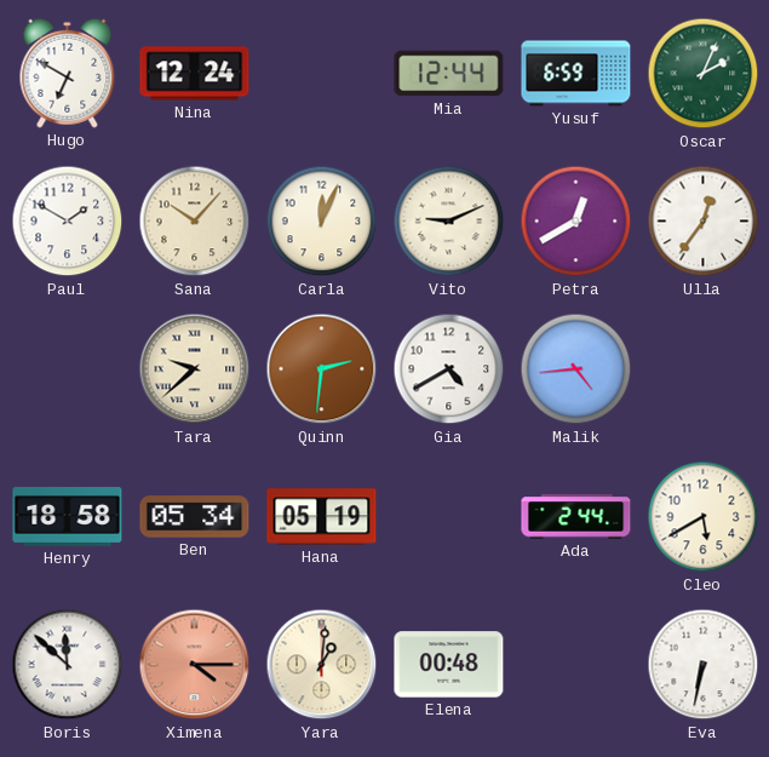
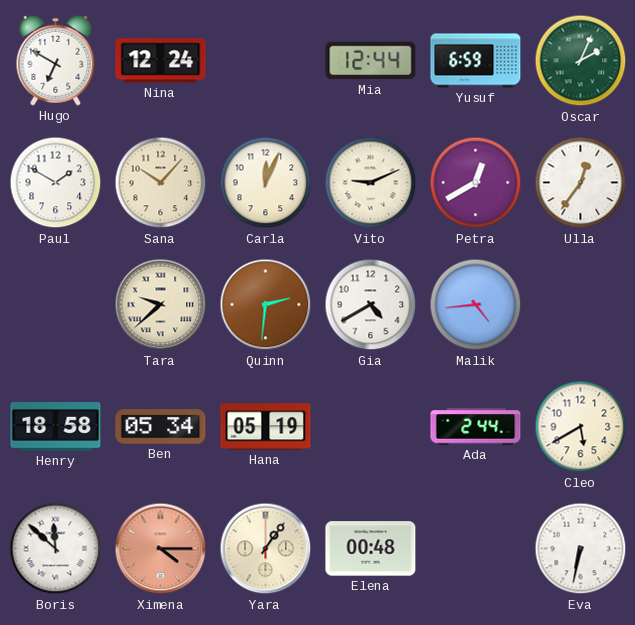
Yara: 1:01 -> 1:06
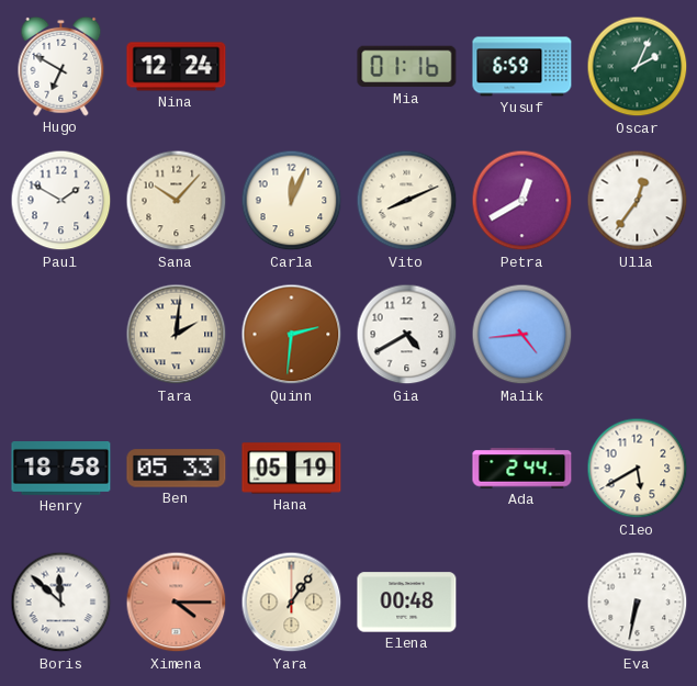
Mia: 12:44 -> 01:16
Vito: 9:11 -> 8:11
Tara: 9:38 -> 2:01
Ben: 05:34 -> 05:33
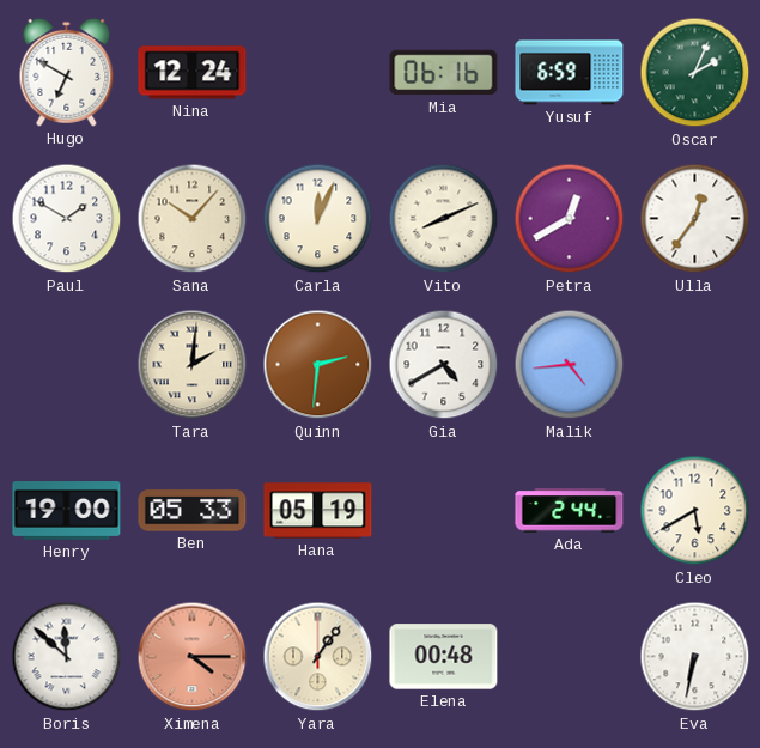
Mia: 01:16 -> 06:16
Henry: 18:58 -> 19:00
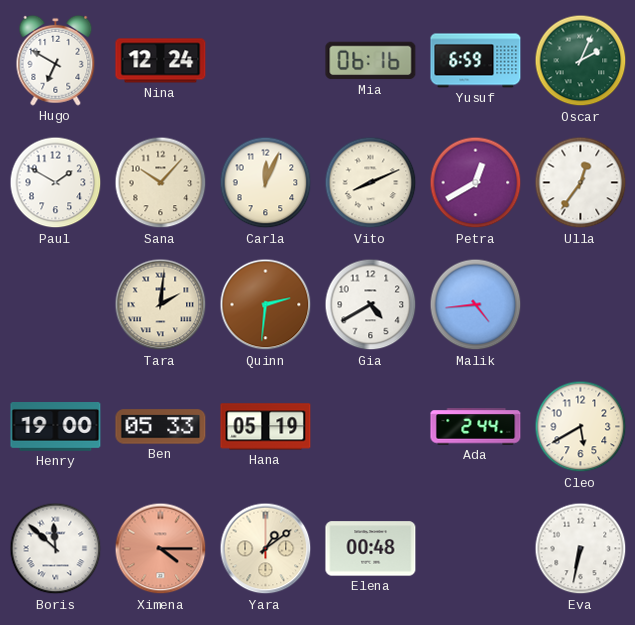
Yara: 1:06 -> 1:09
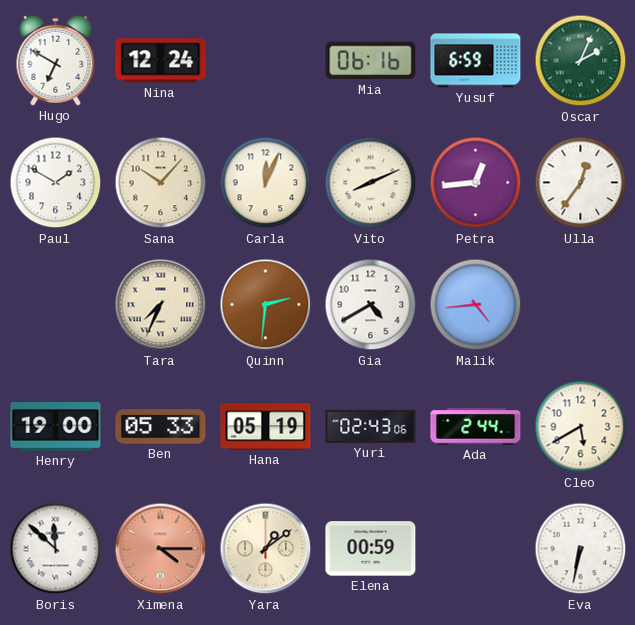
Petra: 12:40 -> 12:44
Tara: 2:01 -> 7:34
Yuri: none -> 02:43
Elena: 00:48 -> 00:59
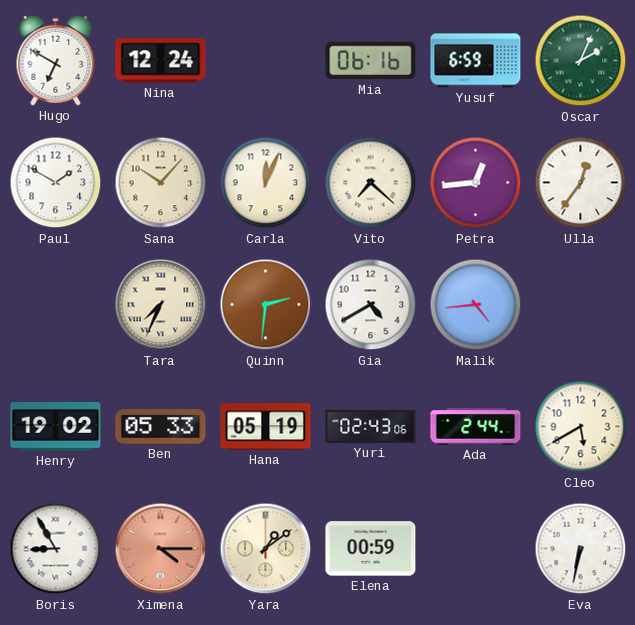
Vito: 8:11 -> 7:22
Henry: 19:00 -> 19:02
Boris: 11:52 -> 8:55
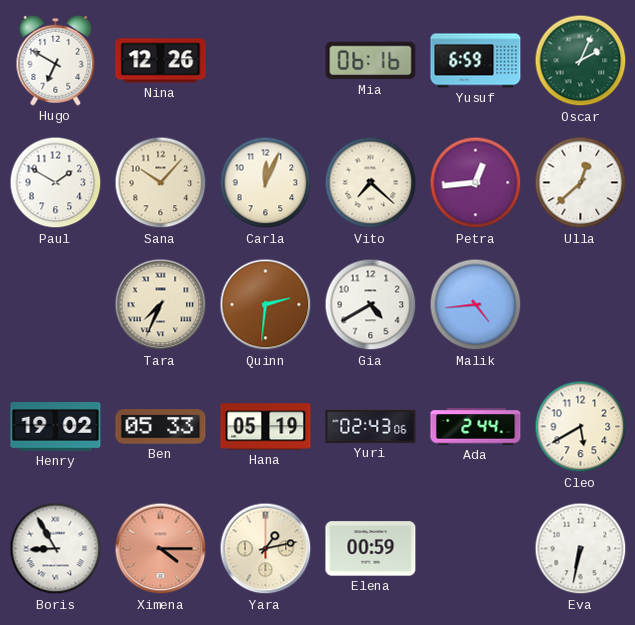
Nina: 12:24 -> 12:26
Ulla: 12:36 -> 12:38
Yara: 1:09 -> 1:13
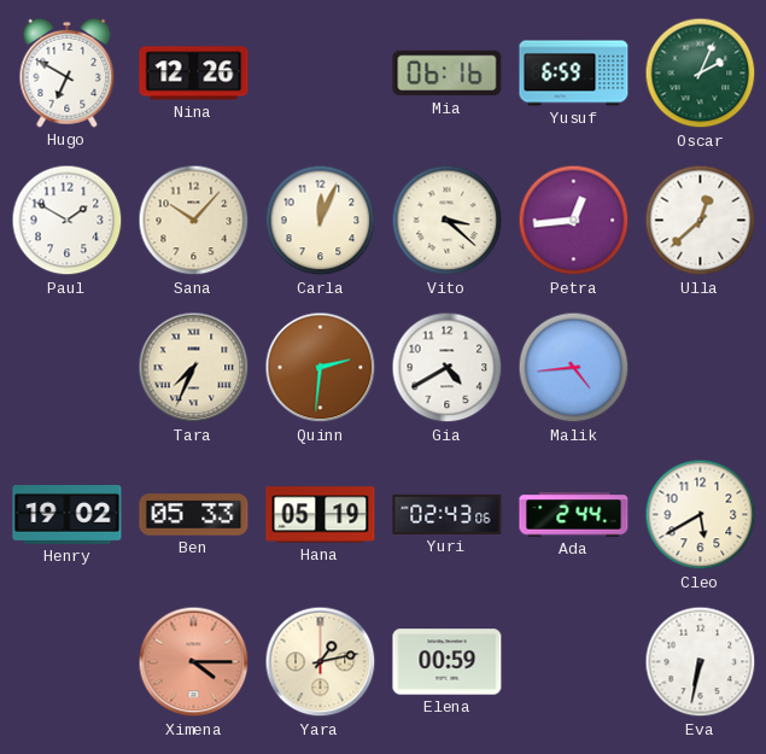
Vito: 7:22 -> 3:22
Boris: 8:55 -> none
